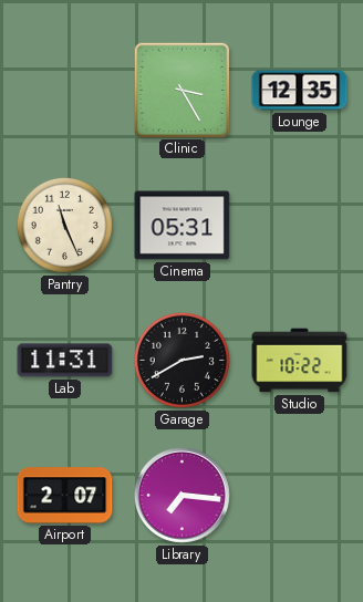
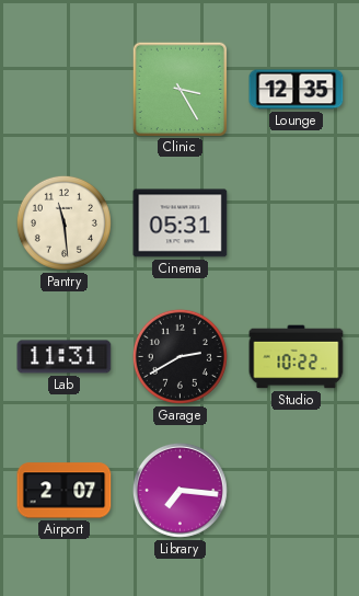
Pantry: 11:26 -> 11:29
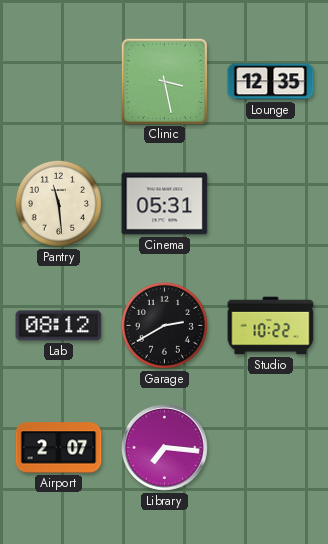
Clinic: 3:25 -> 3:28
Lab: 11:31 -> 08:12
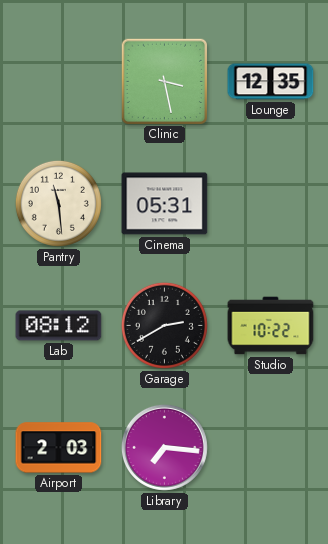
Airport: 2:07 -> 2:03
